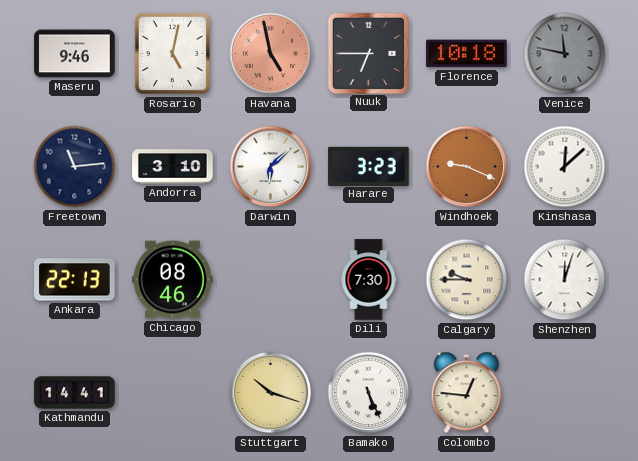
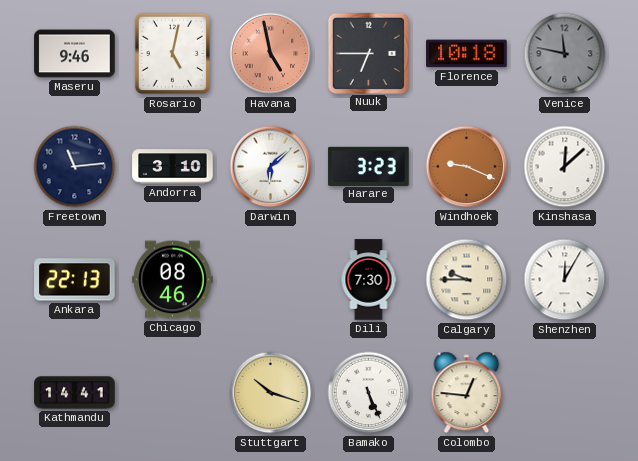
Shenzhen: 12:03 -> 12:05
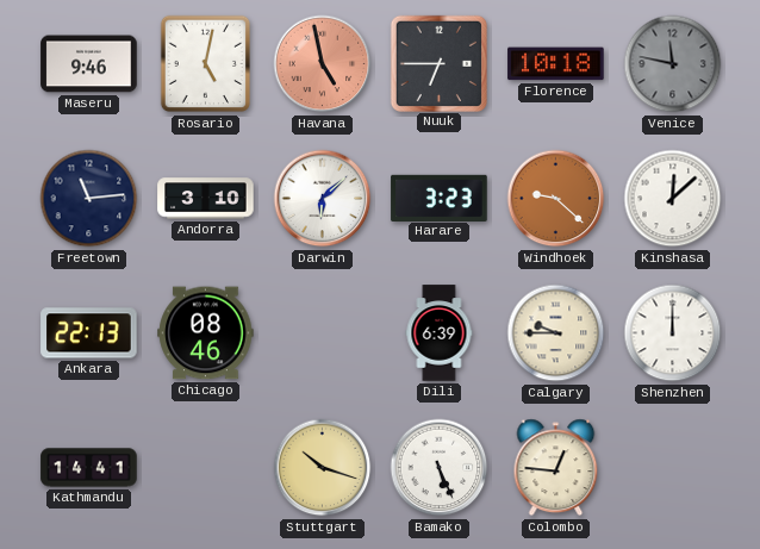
Windhoek: 9:19 -> 9:22
Dili: 7:30 -> 6:39
Shenzhen: 12:05 -> 12:00
